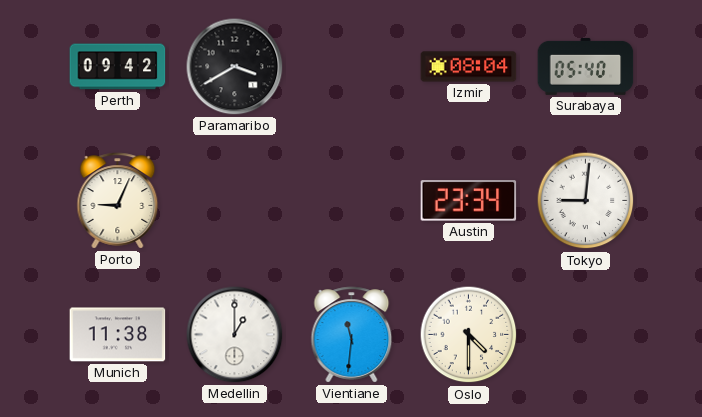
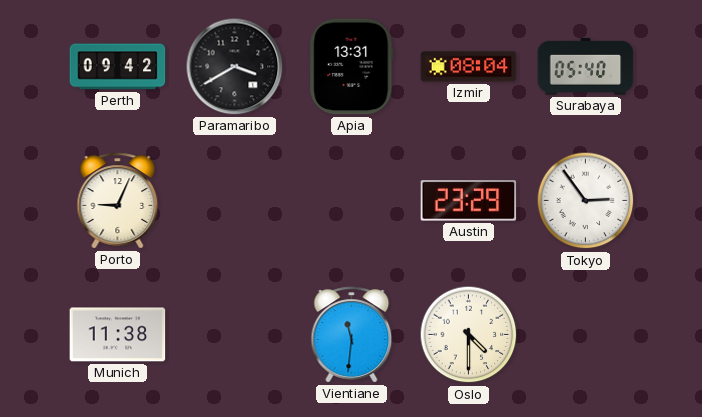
Apia: none -> 13:31
Austin: 23:34 -> 23:29
Tokyo: 9:01 -> 2:54
Medellin: 1:00 -> none
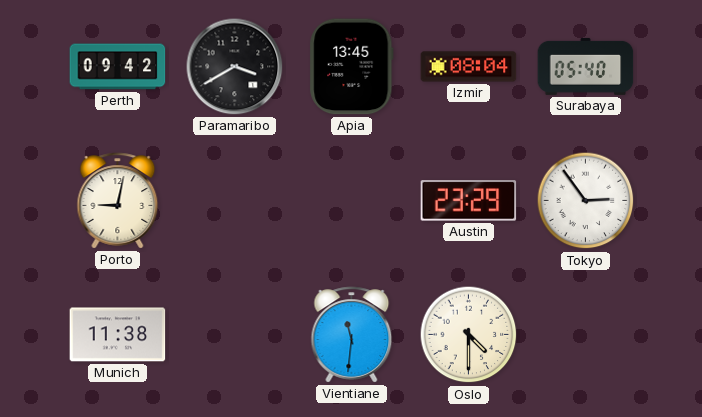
Apia: 13:31 -> 13:45
Porto: 9:04 -> 9:02
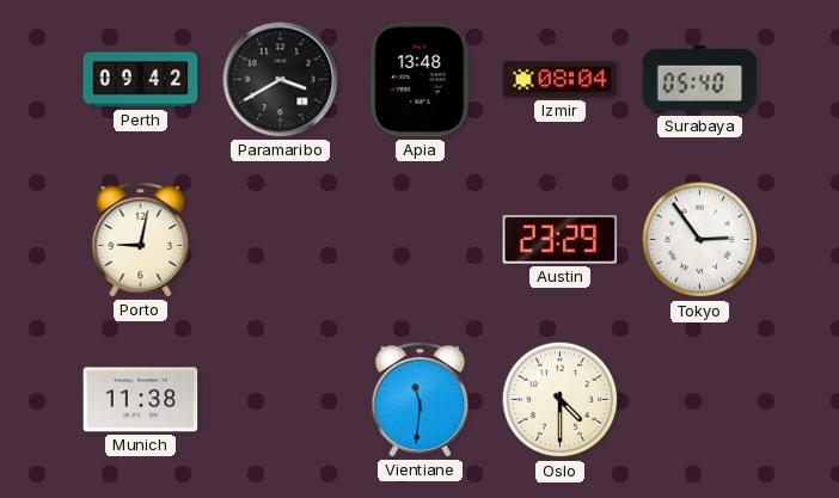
Apia: 13:45 -> 13:48
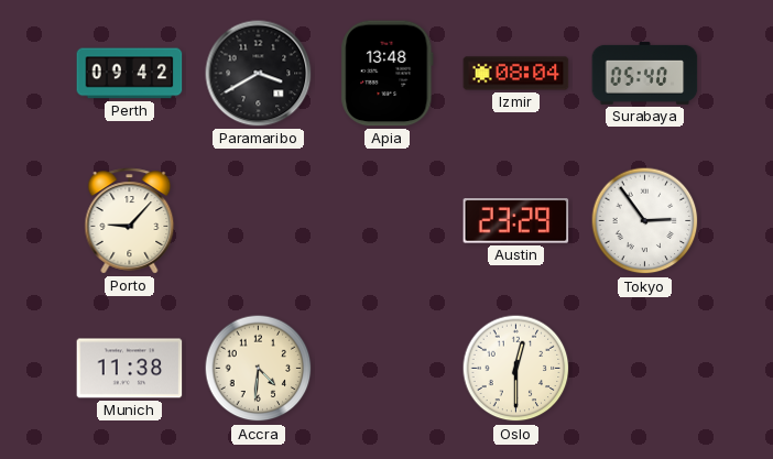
Porto: 9:02 -> 9:07
Accra: none -> 4:31
Vientiane: 11:31 -> none
Oslo: 4:30 -> 12:30
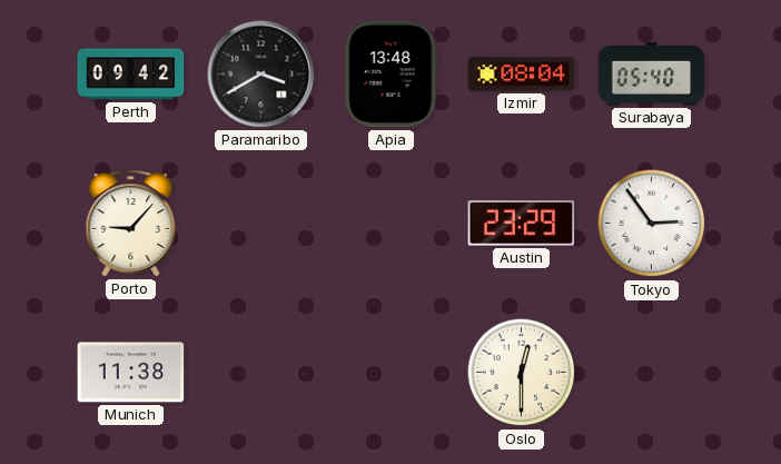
Accra: 4:31 -> none
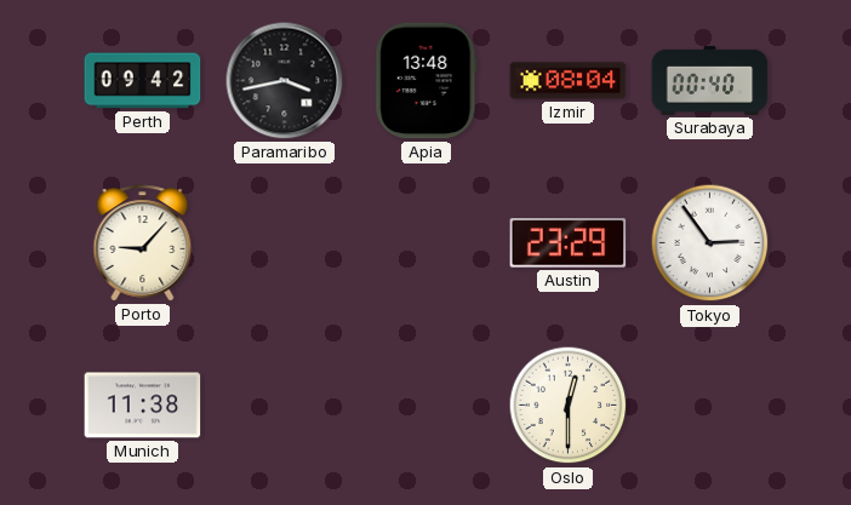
Paramaribo: 3:40 -> 3:43
Surabaya: 05:40 -> 00:40
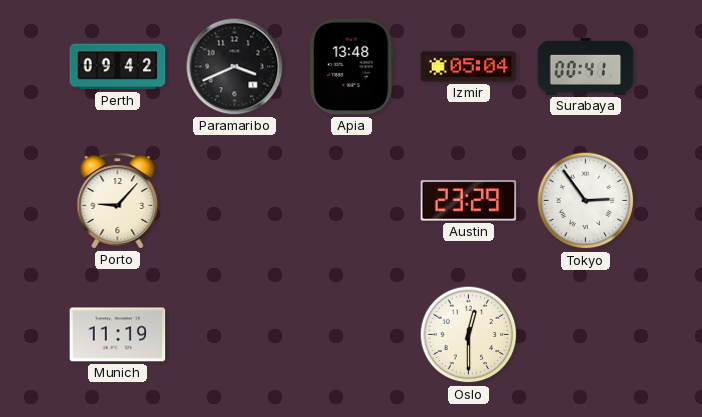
Paramaribo: 3:43 -> 3:41
Izmir: 08:04 -> 05:04
Surabaya: 00:40 -> 00:41
Munich: 11:38 -> 11:19
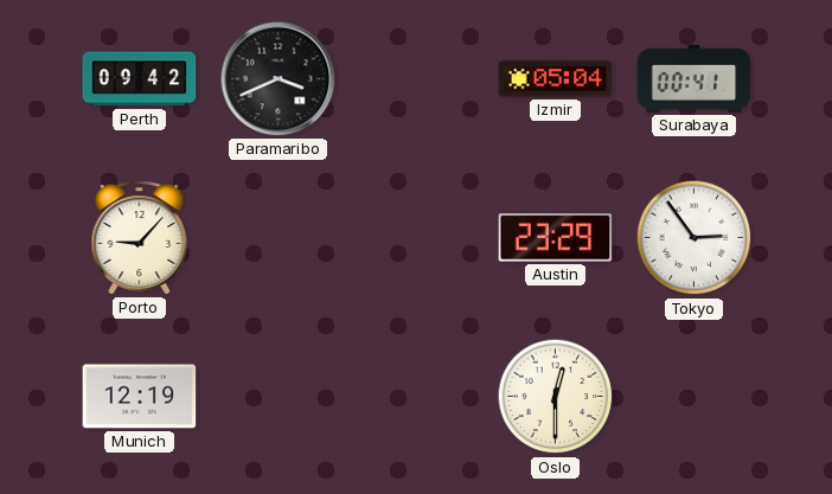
Apia: 13:48 -> none
Munich: 11:19 -> 12:19
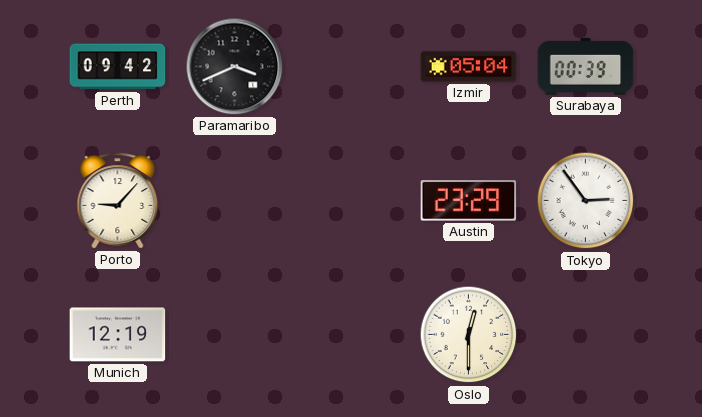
Surabaya: 00:41 -> 00:39
